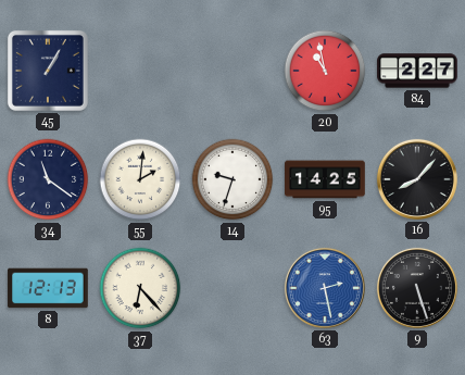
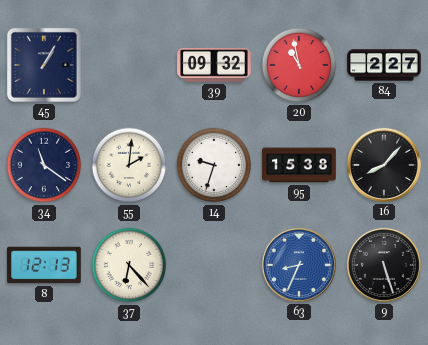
39: none -> 09:32
95: 14:25 -> 15:38
63: 2:28 -> 8:34
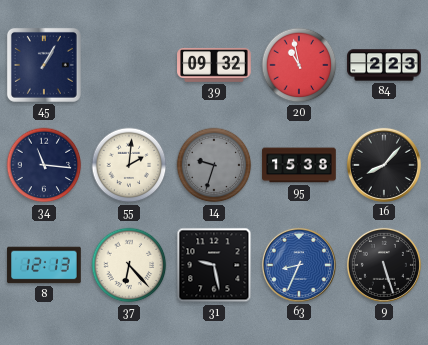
84: 2:27 -> 2:23
34: 11:21 -> 11:16
14 dial: white -> grey
31: none -> 9:28
